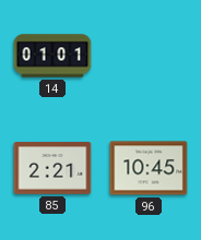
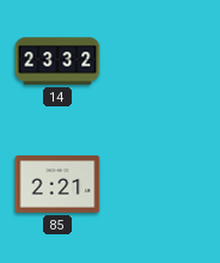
14: 01:01 -> 23:32
96: 10:45 -> none
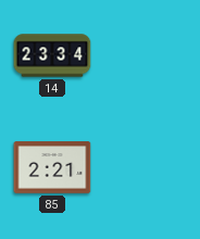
14: 23:32 -> 23:34
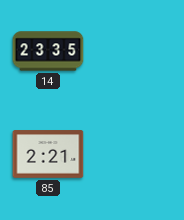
14: 23:34 -> 23:35
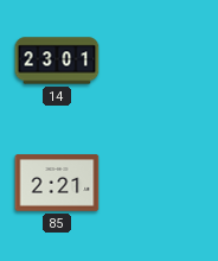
14: 23:35 -> 23:01
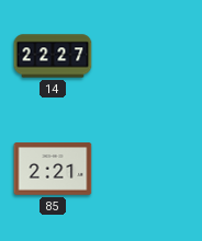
14: 23:01 -> 22:27
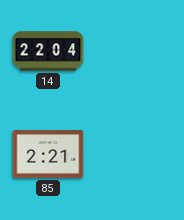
14: 22:27 -> 22:04
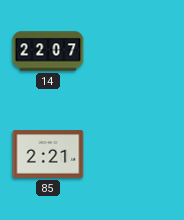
14: 22:04 -> 22:07
